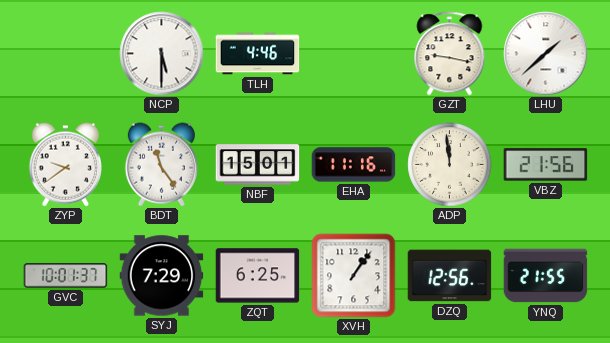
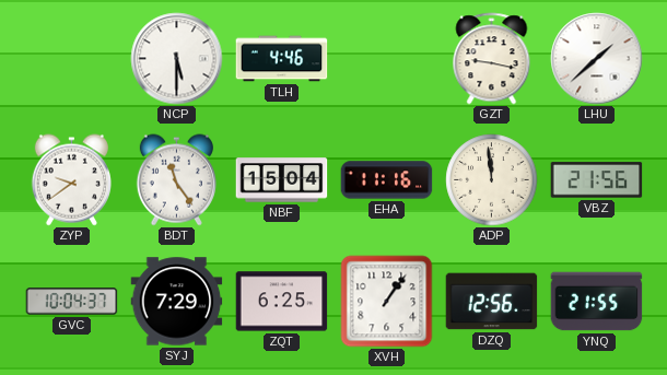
NBF: 15:01 -> 15:04
GVC: 10:01 -> 10:04
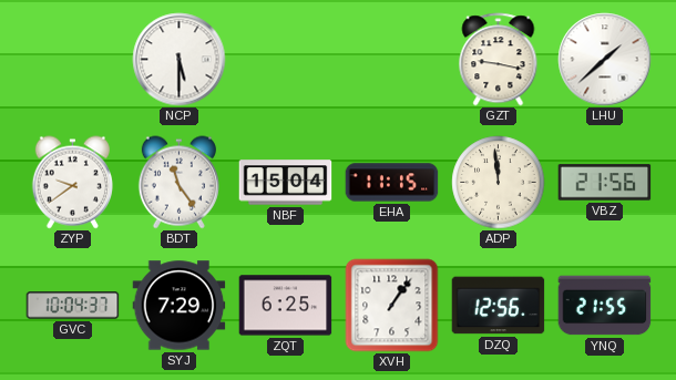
TLH: 4:46 -> none
EHA: 11:16 -> 11:15
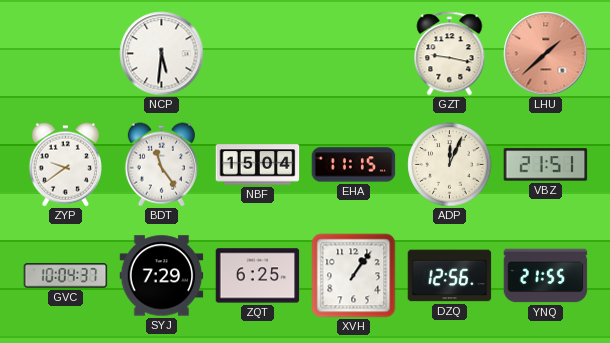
NCP: 5:30 -> 5:31
LHU dial: white -> salmon
ADP: 11:59 -> 12:04
VBZ: 21:56 -> 21:51
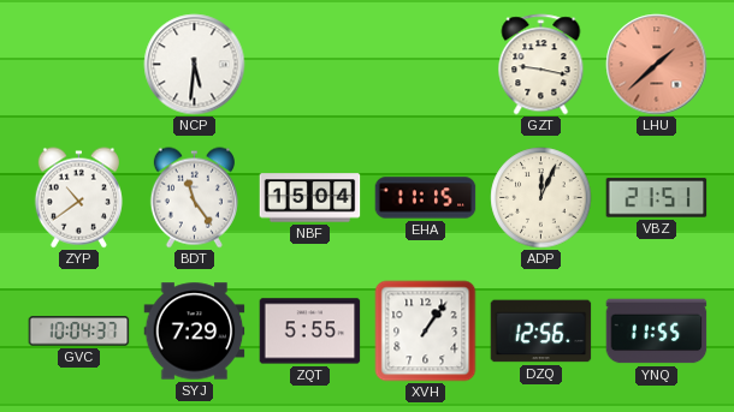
ZYP: 9:39 -> 10:39
ZQT: 6:25 -> 5:55
YNQ: 21:55 -> 11:55
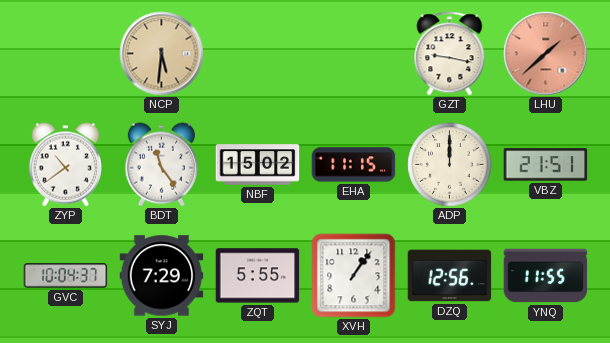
NCP dial: white -> champagne
NBF: 15:04 -> 15:02
ADP: 12:04 -> 12:00
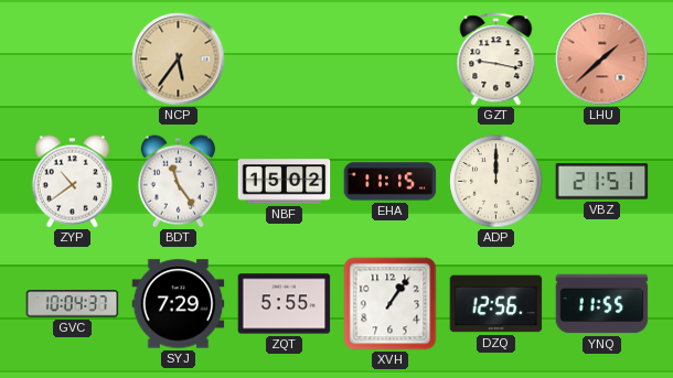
NCP: 5:31 -> 5:36
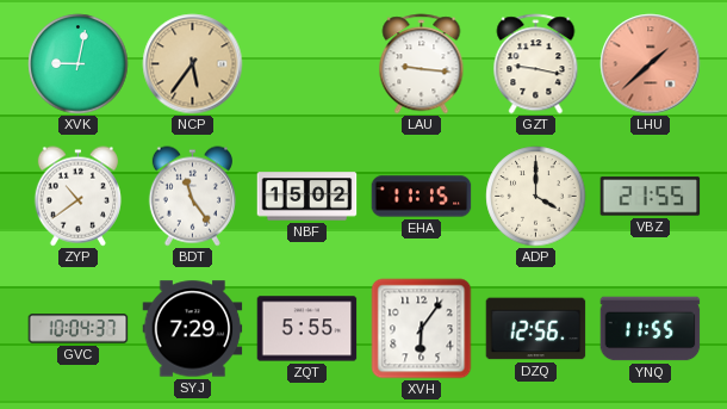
XVK: none -> 9:02
LAU: none -> 9:16
ADP: 12:00 -> 4:00
VBZ: 21:51 -> 21:55
XVH: 1:06 -> 6:06
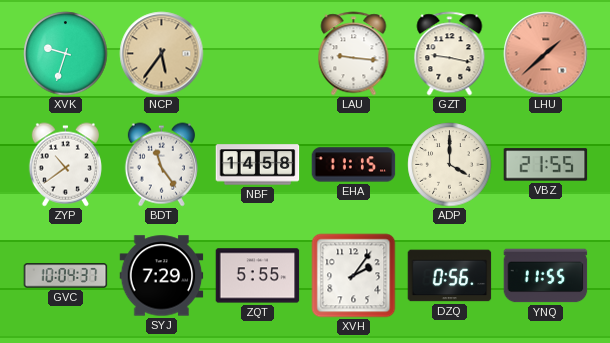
XVK: 9:02 -> 9:33
NBF: 15:02 -> 14:58
XVH: 6:06 -> 2:06
DZQ: 12:56 -> 0:56
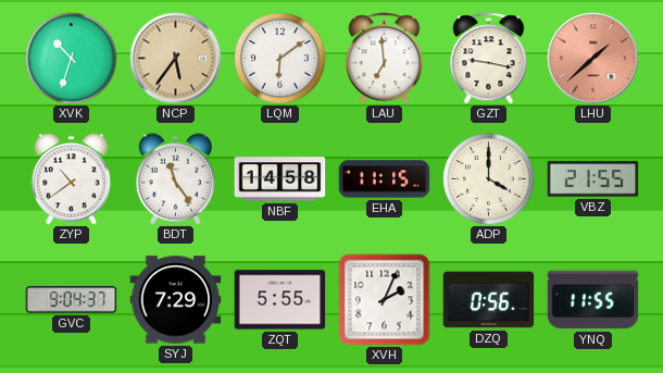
XVK: 9:33 -> 10:33
LQM: none -> 6:09
LAU: 9:16 -> 6:59
GVC: 10:04 -> 9:04
XVH: 2:06 -> 2:04
